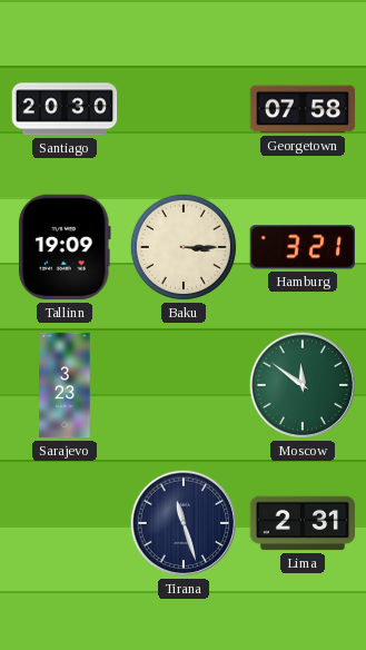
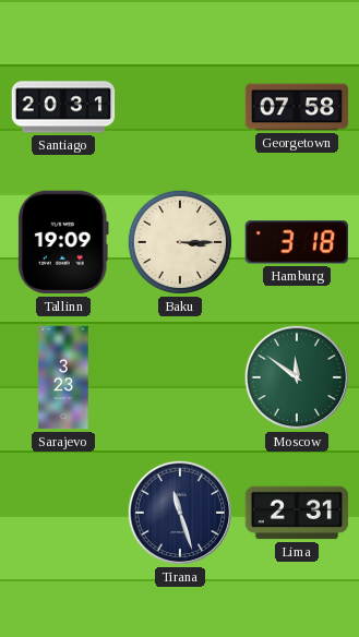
Santiago: 20:30 -> 20:31
Hamburg: 3:21 -> 3:18
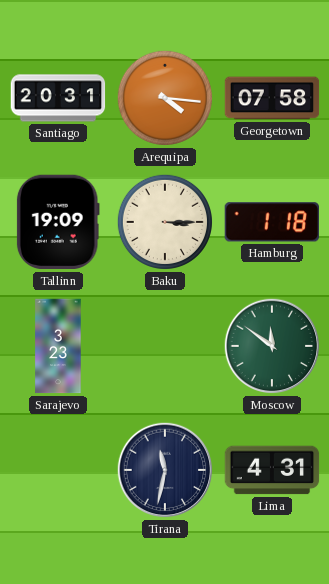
Arequipa: none -> 4:16
Hamburg: 3:18 -> 1:18
Tirana: 11:27 -> 11:32
Lima: 2:31 -> 4:31
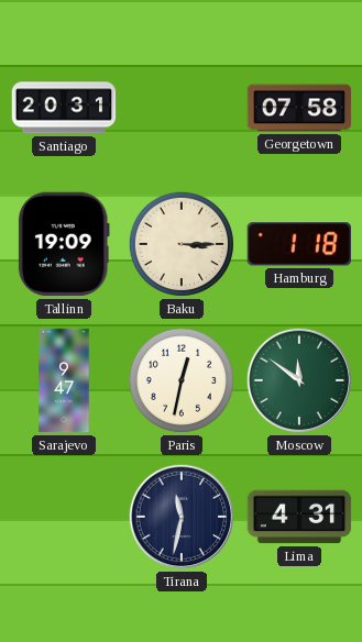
Arequipa: 4:16 -> none
Sarajevo: 3:23 -> 9:47
Paris: none -> 12:32
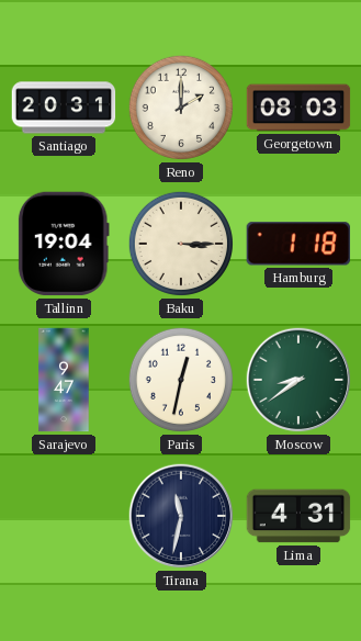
Reno: none -> 2:00
Georgetown: 07:58 -> 08:03
Tallinn: 19:09 -> 19:04
Moscow: 11:51 -> 8:39
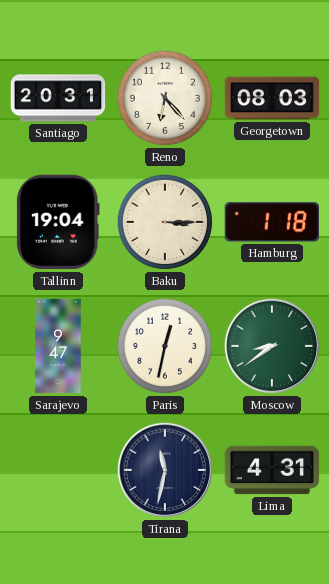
Reno: 2:00 -> 6:23
